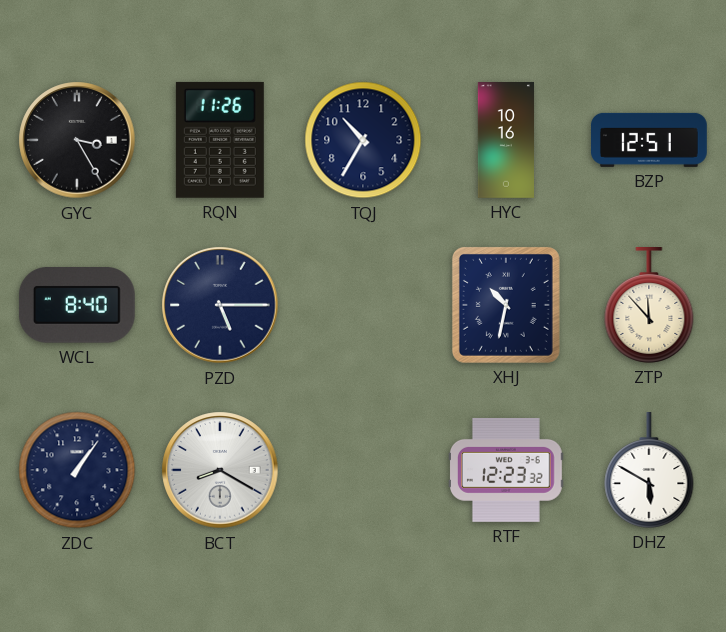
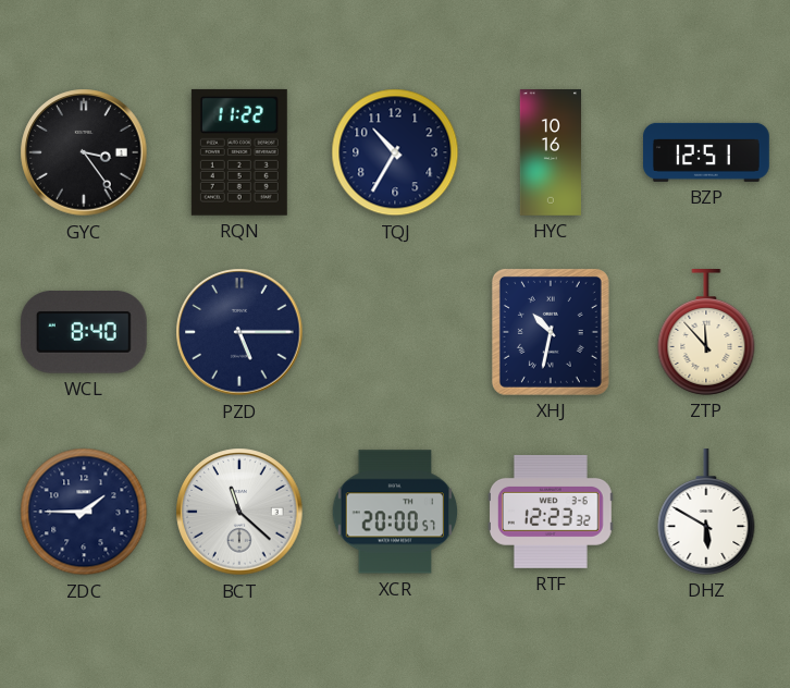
GYC: 3:25 -> 3:24
RQN: 11:26 -> 11:22
ZDC: 1:06 -> 1:45
BCT: 8:20 -> 11:22
XCR: none -> 20:00
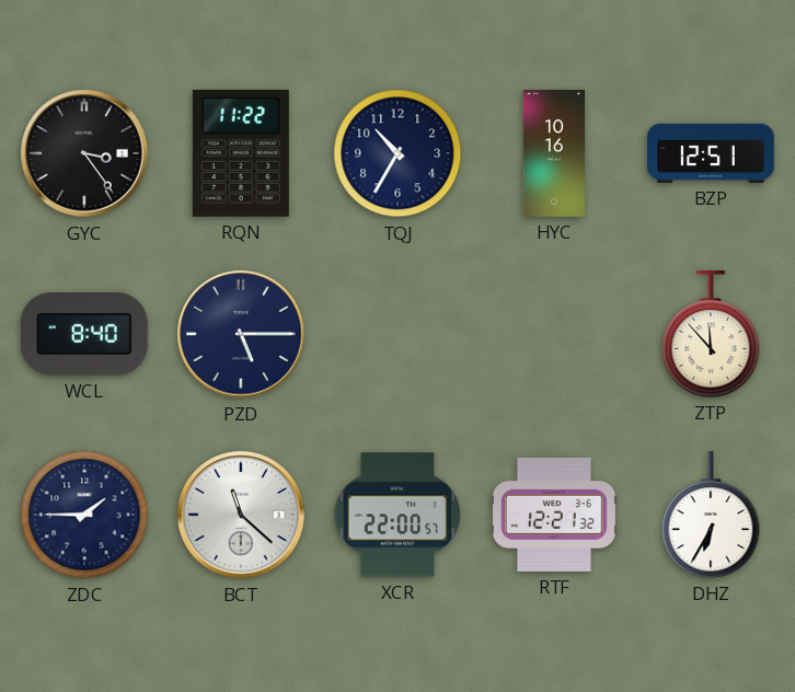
XHJ: 10:32 -> none
XCR: 20:00 -> 22:00
RTF: 12:23 -> 12:21
DHZ: 5:50 -> 6:35
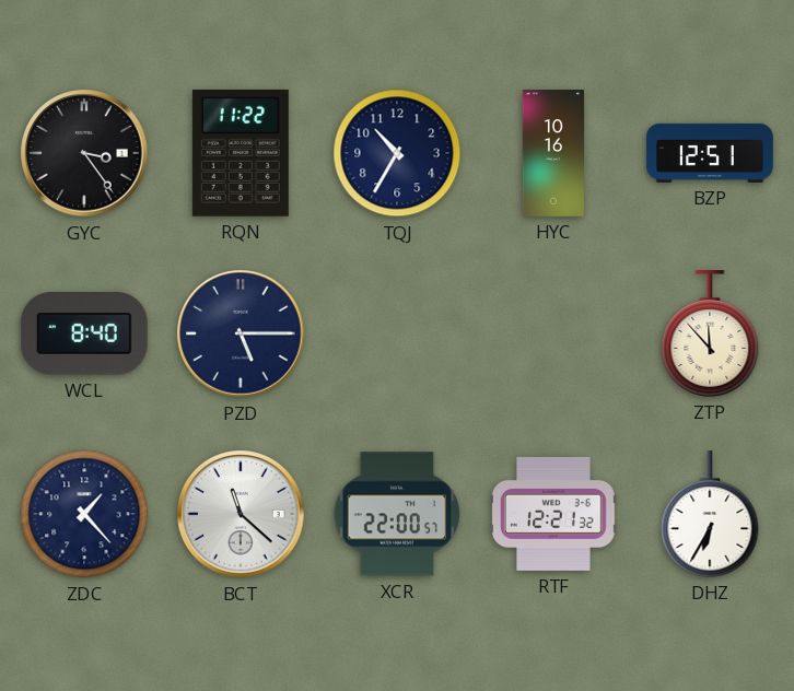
ZDC: 1:45 -> 1:23
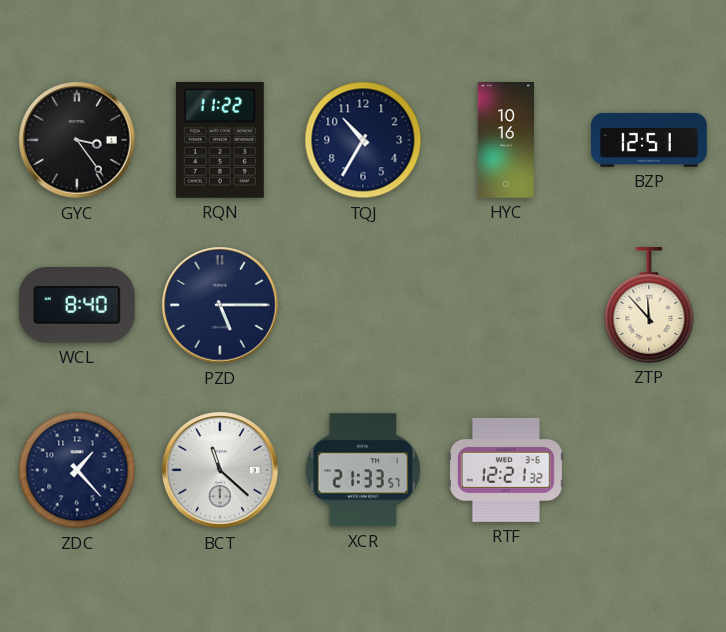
XCR: 22:00 -> 21:33
DHZ: 6:35 -> none
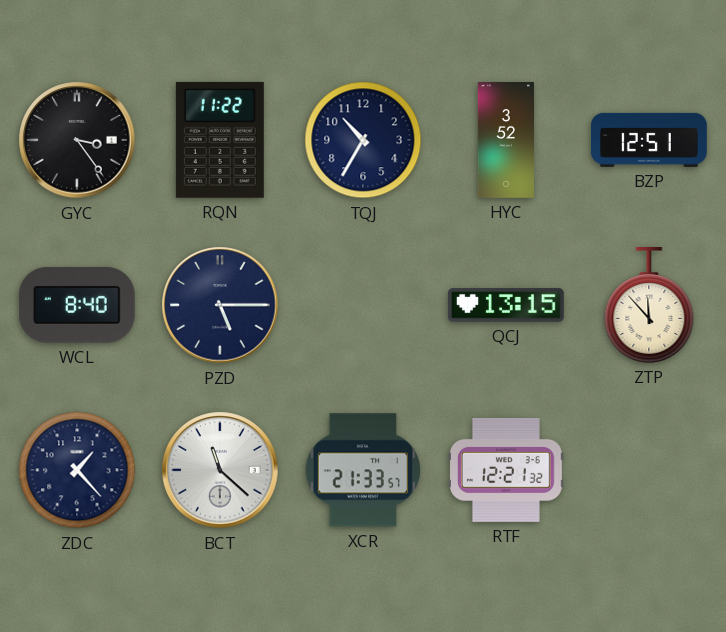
HYC: 10:16 -> 3:52
QCJ: none -> 13:15
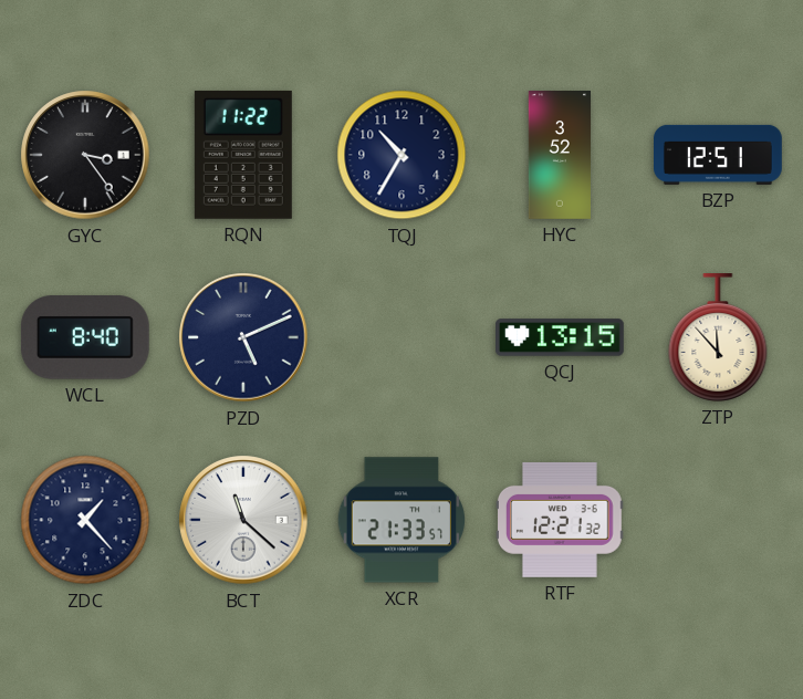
PZD: 5:15 -> 5:11
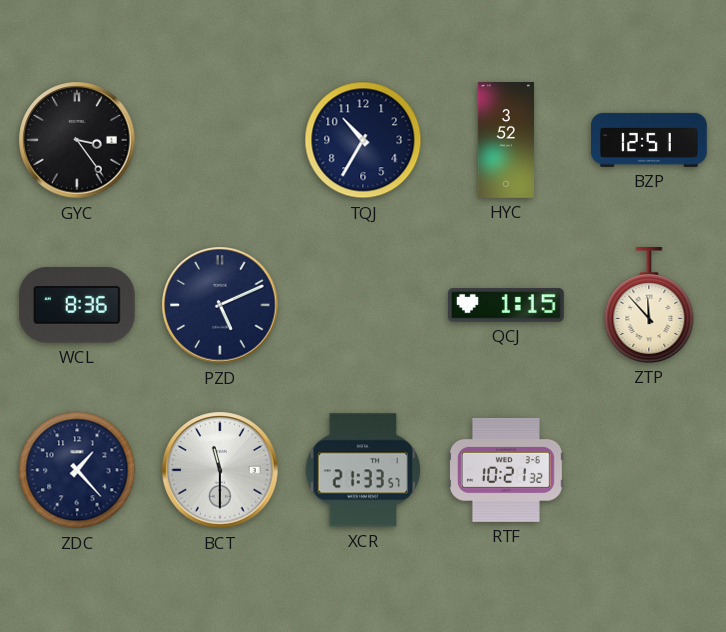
RQN: 11:22 -> none
WCL: 8:40 -> 8:36
QCJ: 13:15 -> 1:15
BCT: 11:22 -> 11:30
RTF: 12:21 -> 10:21
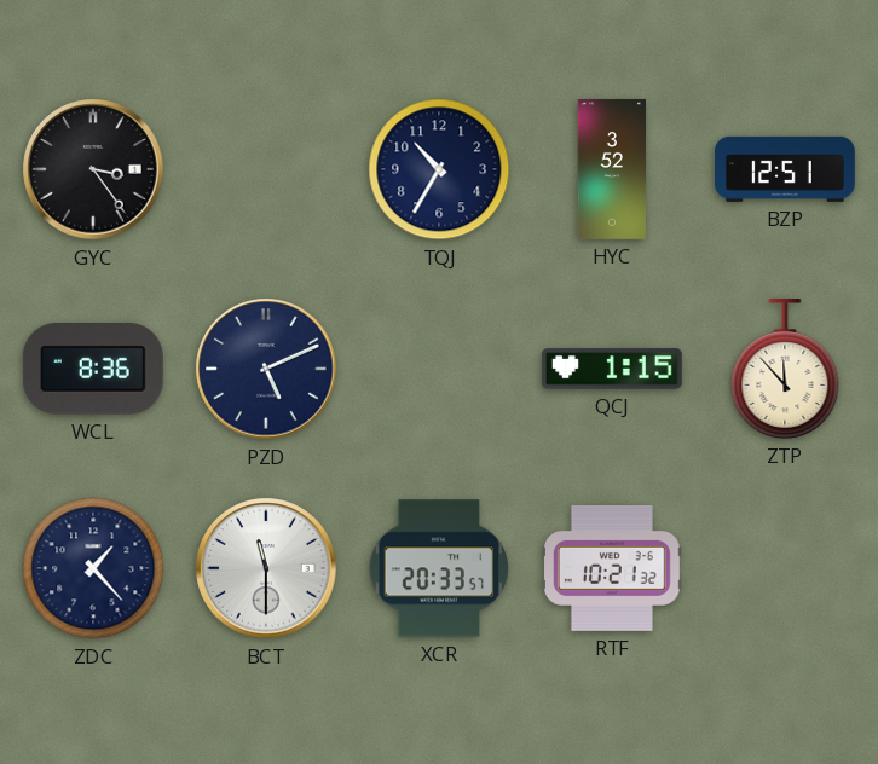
XCR: 21:33 -> 20:33
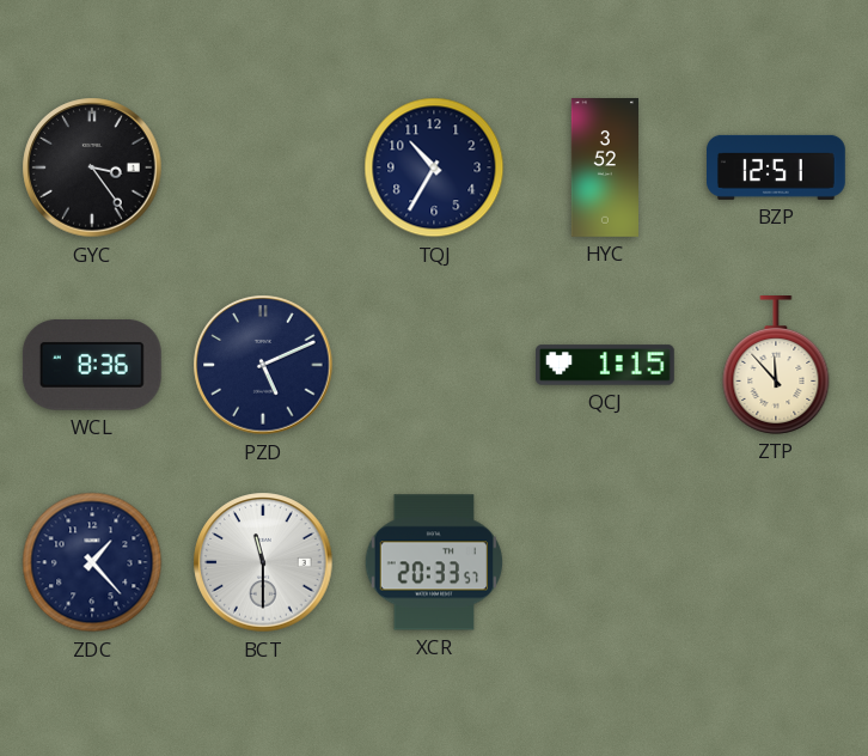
RTF: 10:21 -> none
